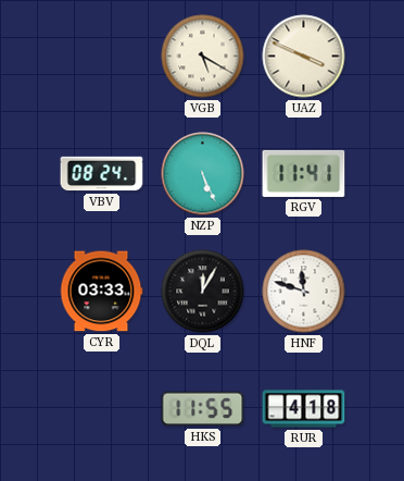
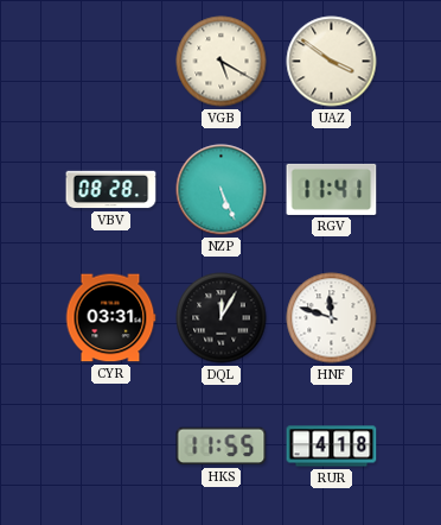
UAZ: 3:49 -> 3:51
VBV: 08:24 -> 08:28
CYR: 03:33 -> 03:31
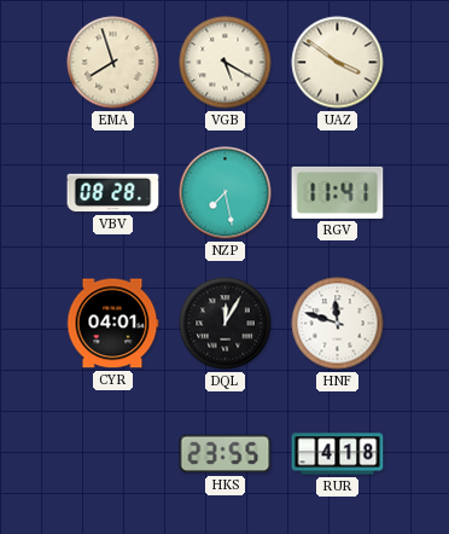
EMA: none -> 7:57
NZP: 5:26 -> 7:28
CYR: 03:31 -> 04:01
HKS: 11:55 -> 23:55
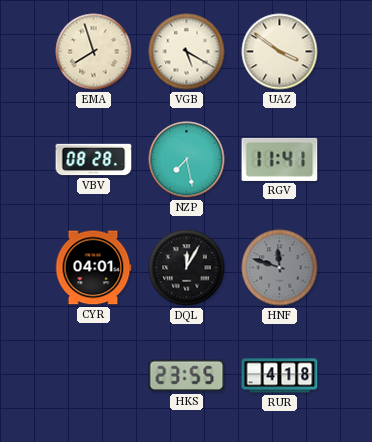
HNF dial: white -> grey
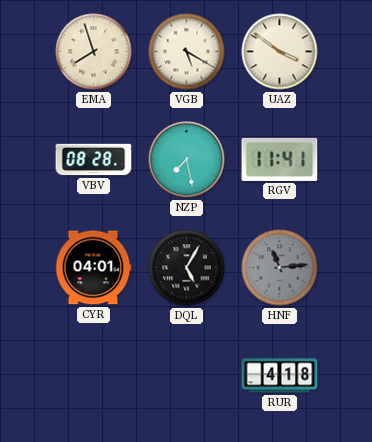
DQL: 12:05 -> 5:05
HNF: 11:48 -> 11:14
HKS: 23:55 -> none
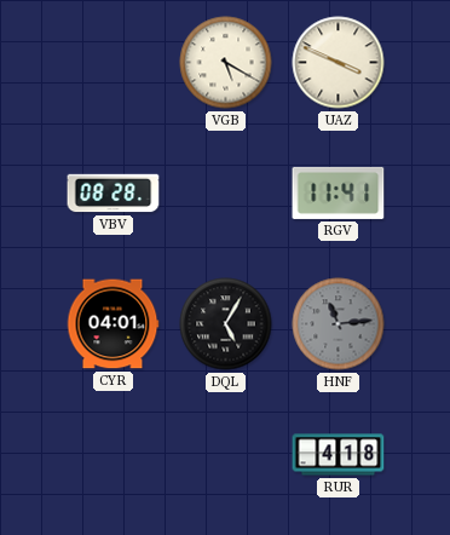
EMA: 7:57 -> none
UAZ: 3:51 -> 3:49
NZP: 7:28 -> none
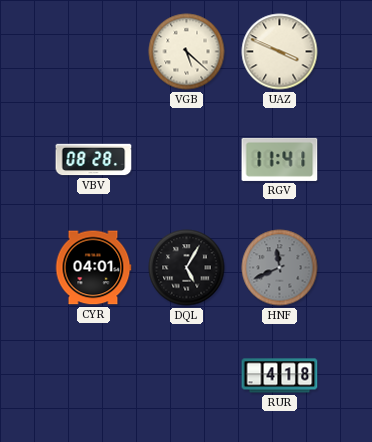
VGB: 5:20 -> 5:22
HNF: 11:14 -> 11:41
